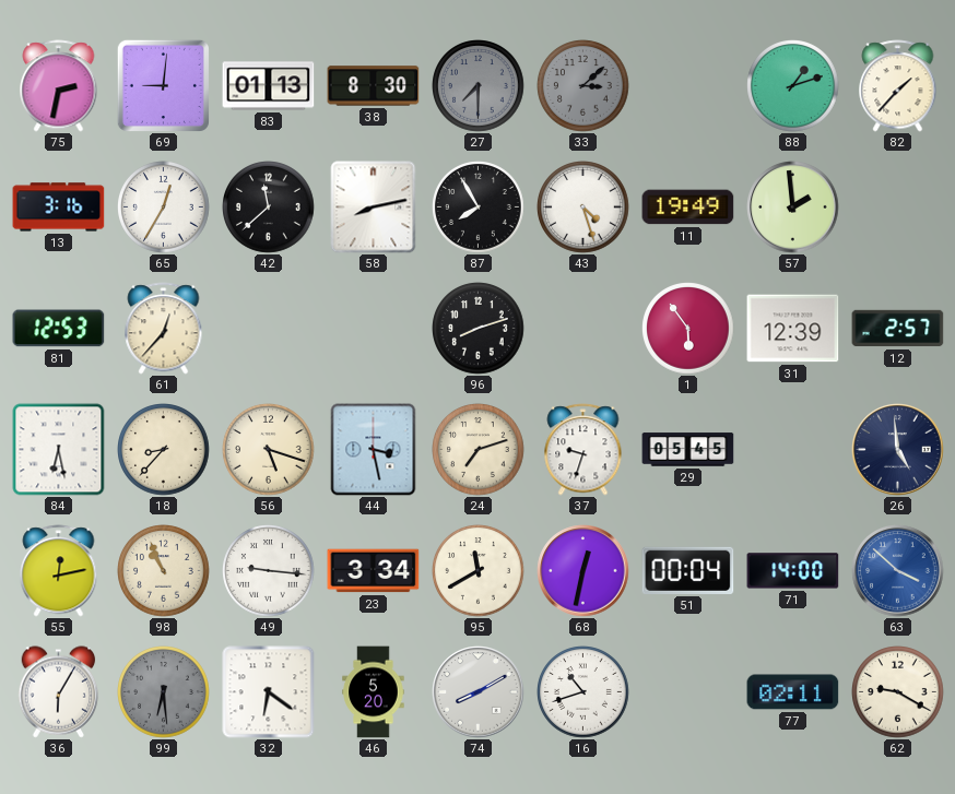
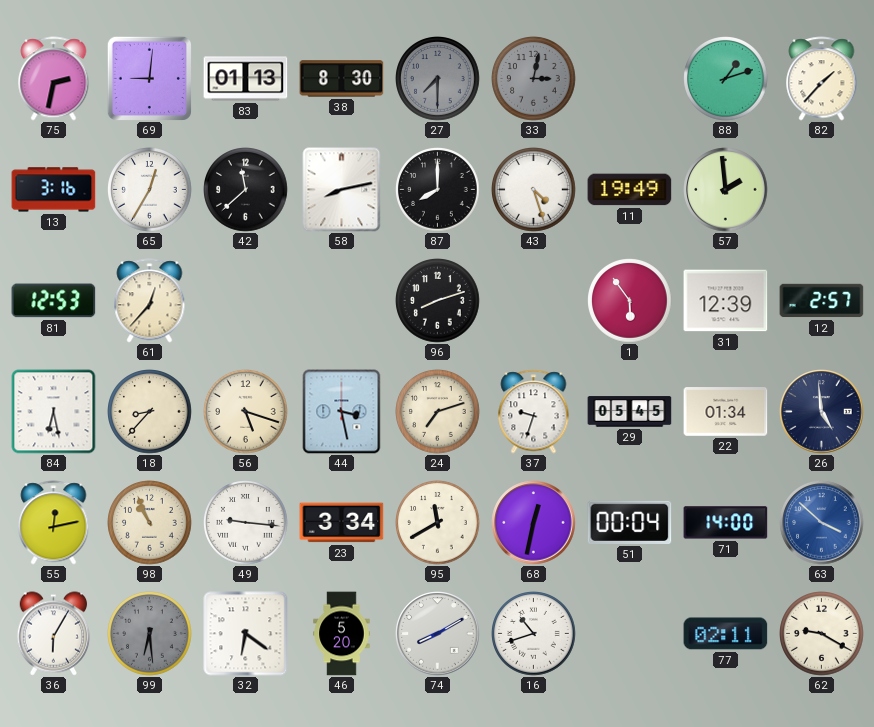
33: 3:08 -> 3:02
87: 7:55 -> 8:00
22: none -> 01:34
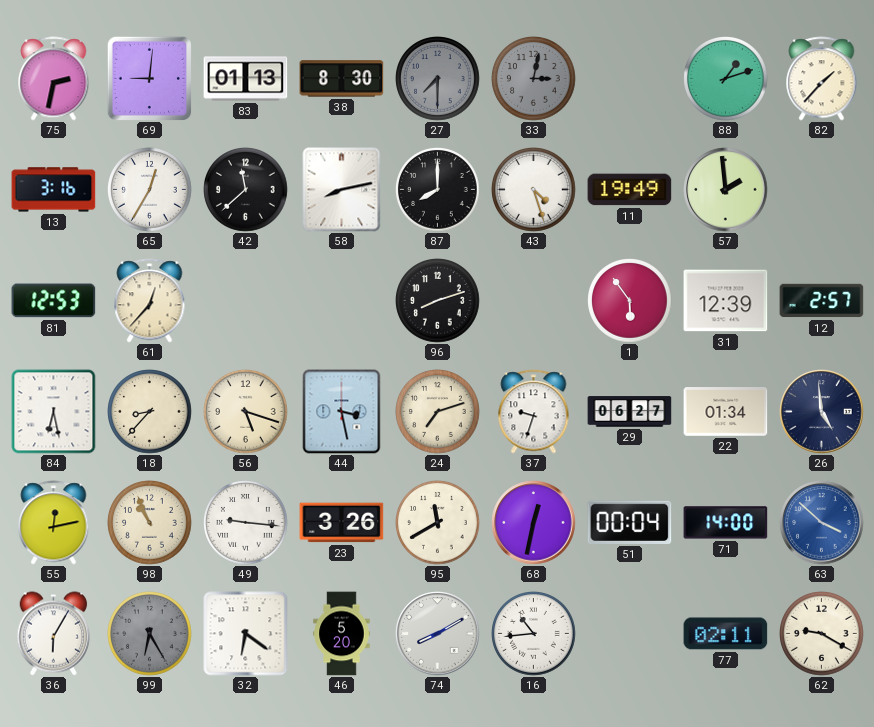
29: 05:45 -> 06:27
23: 3:34 -> 3:26
99: 6:29 -> 6:25
16: 10:42 -> 10:44
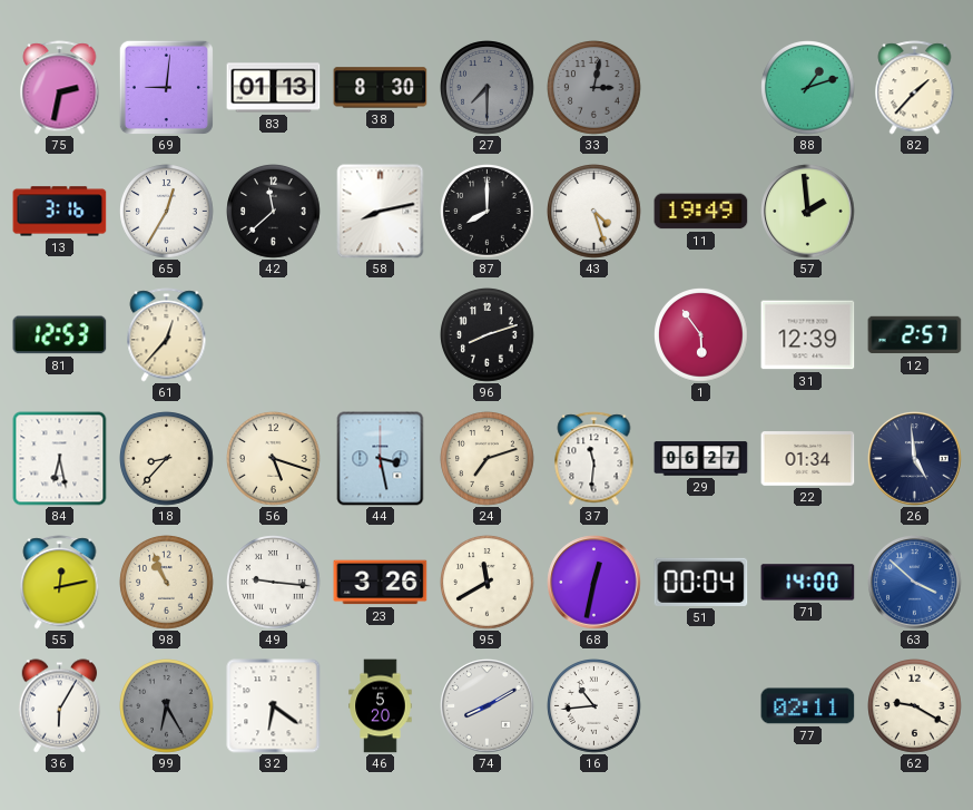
37: 9:33 -> 11:31
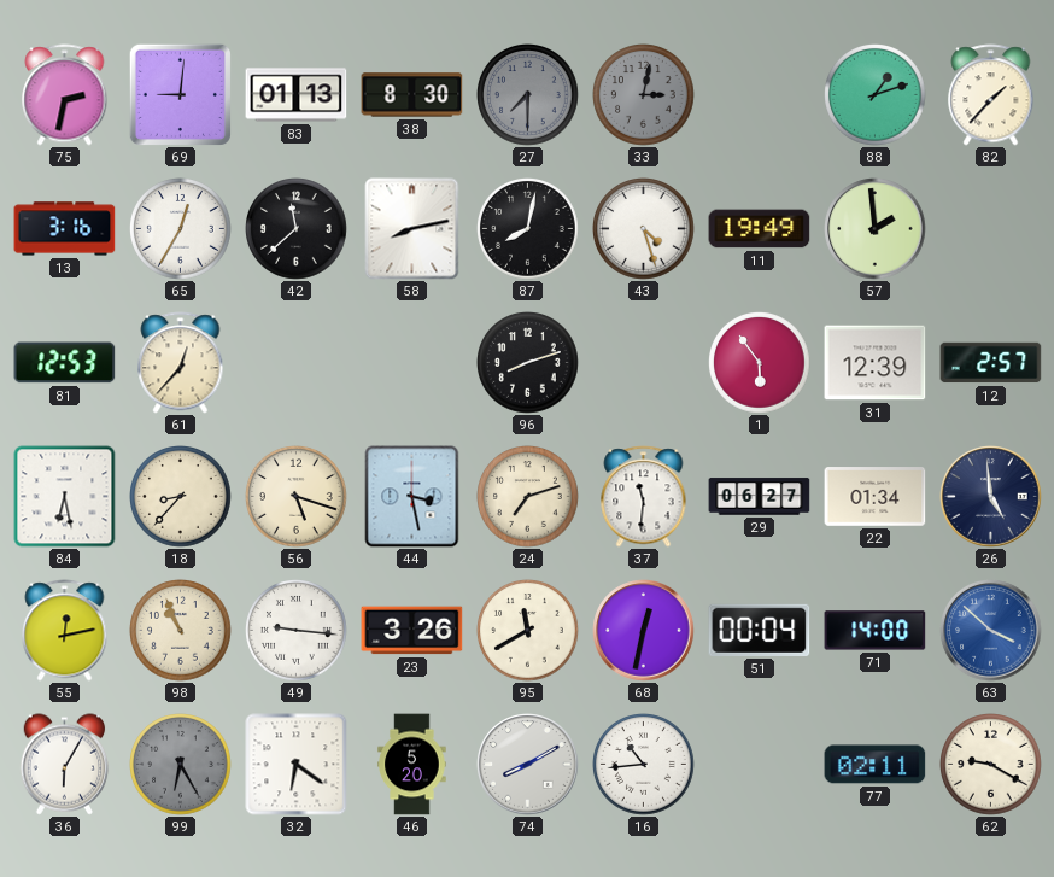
87: 8:00 -> 8:02
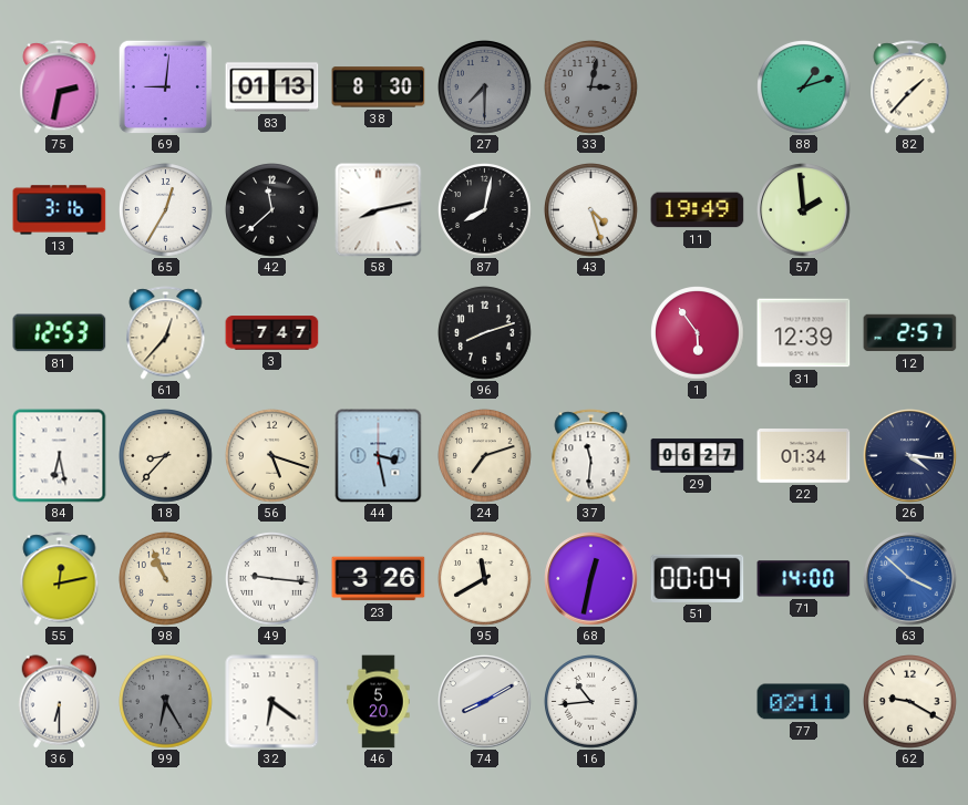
3: none -> 7:47
26: 4:59 -> 4:16
36: 6:05 -> 6:30
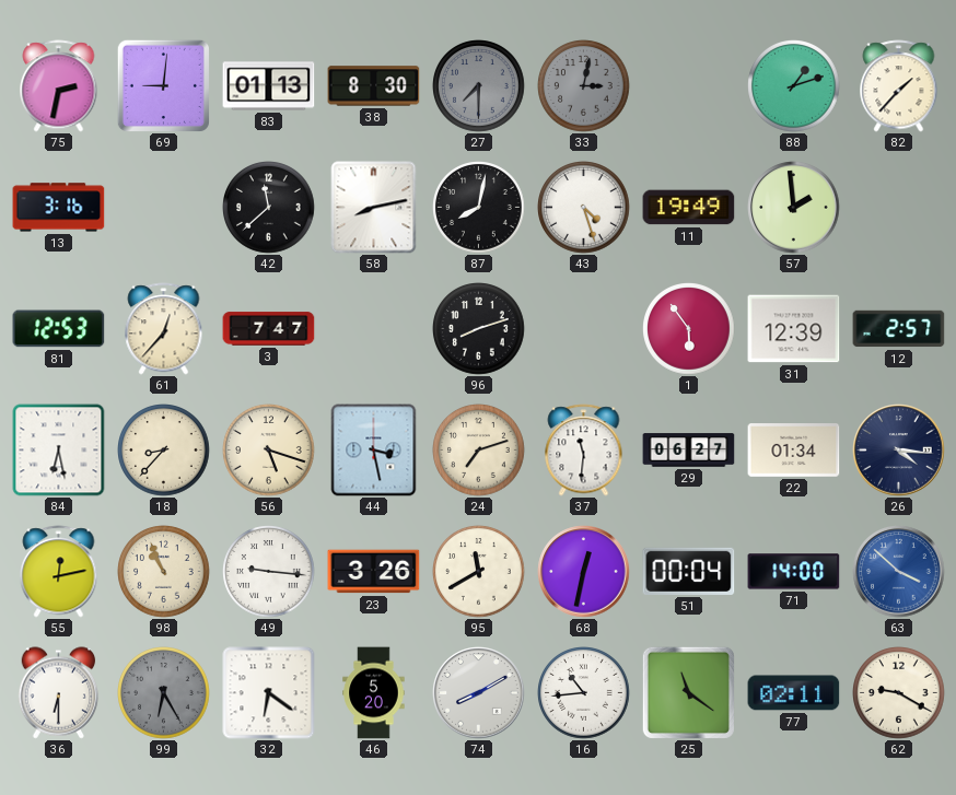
65: 12:35 -> none
25: none -> 11:21
